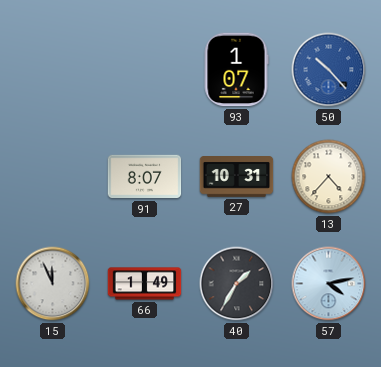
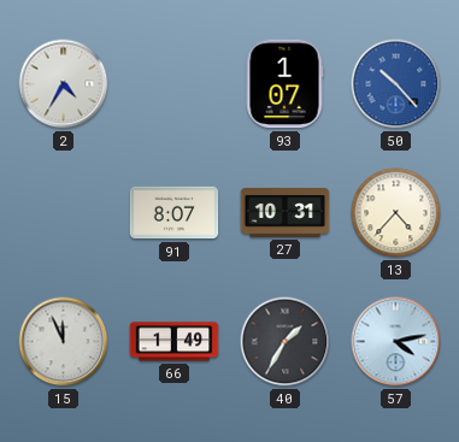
2: none -> 4:35
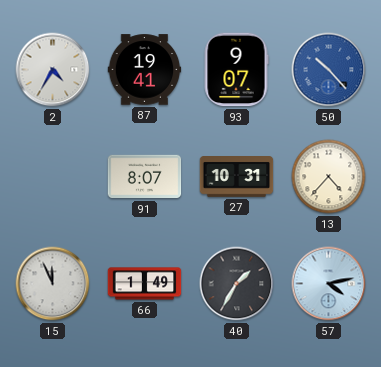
87: none -> 19:41
93: 1:07 -> 9:07
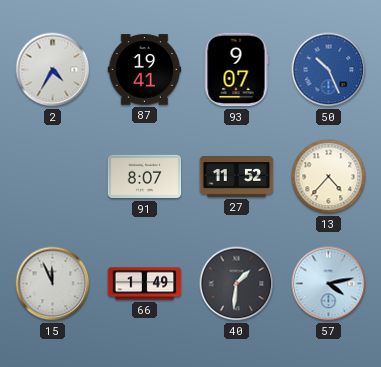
50: 10:23 -> 10:26
27: 10:31 -> 11:52
40: 1:35 -> 1:31
